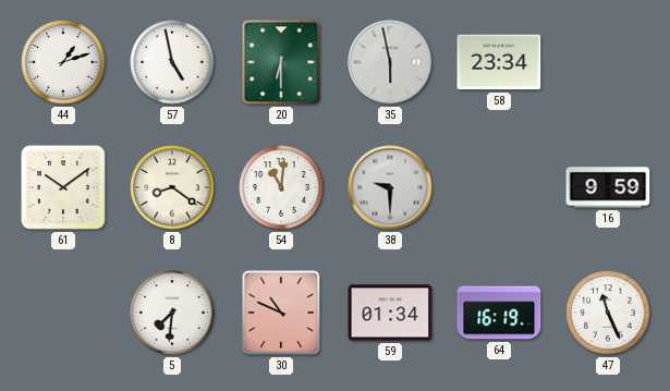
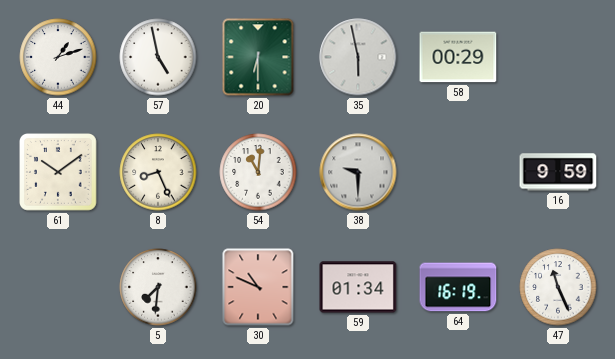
58: 23:34 -> 00:29
8: 8:21 -> 8:26
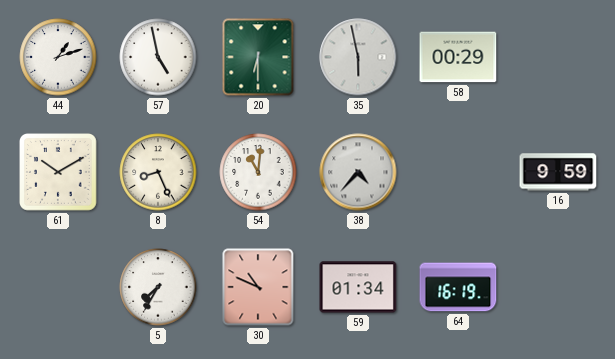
61: 10:09 -> 10:10
38: 9:30 -> 4:37
5: 7:31 -> 7:35
47: 11:26 -> none
